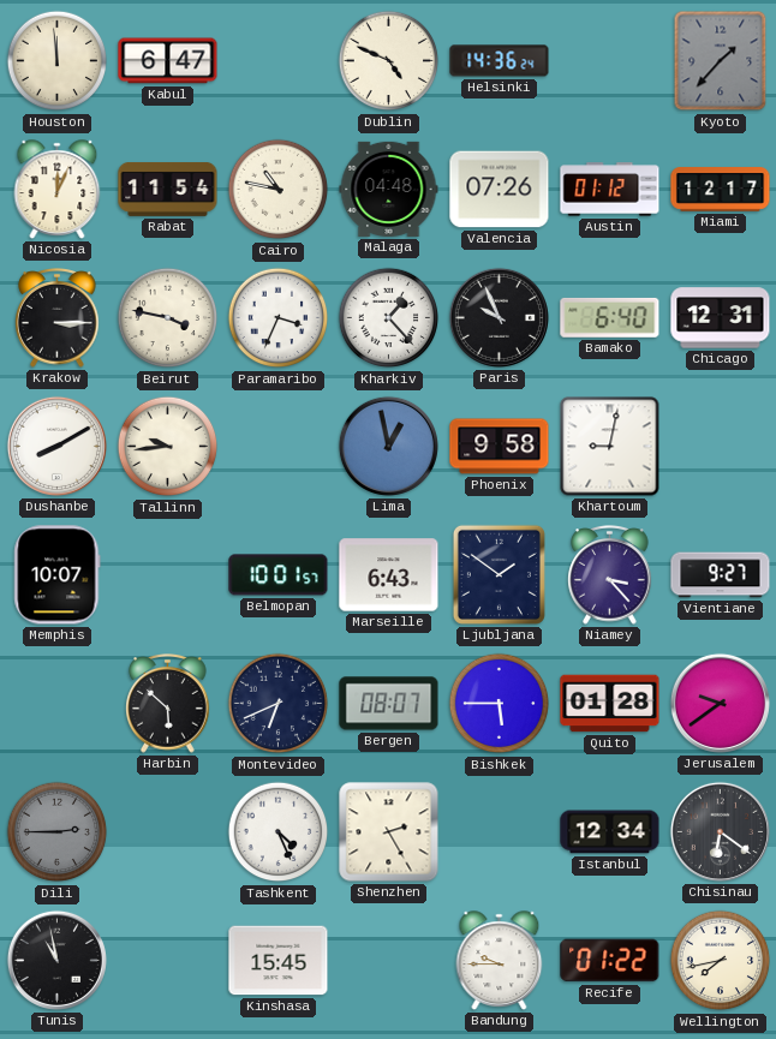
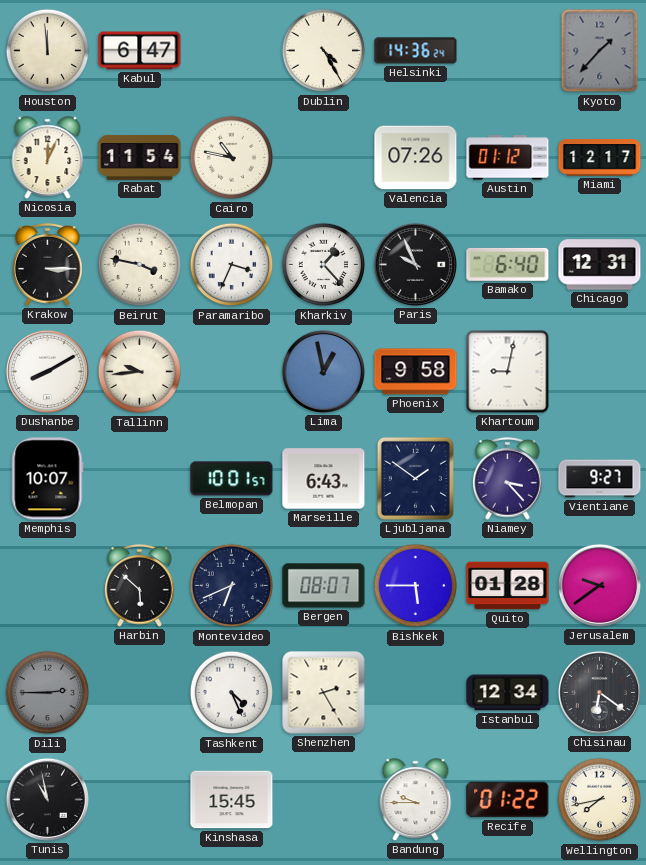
Dublin: 4:49 -> 4:25
Malaga: 04:48 -> none
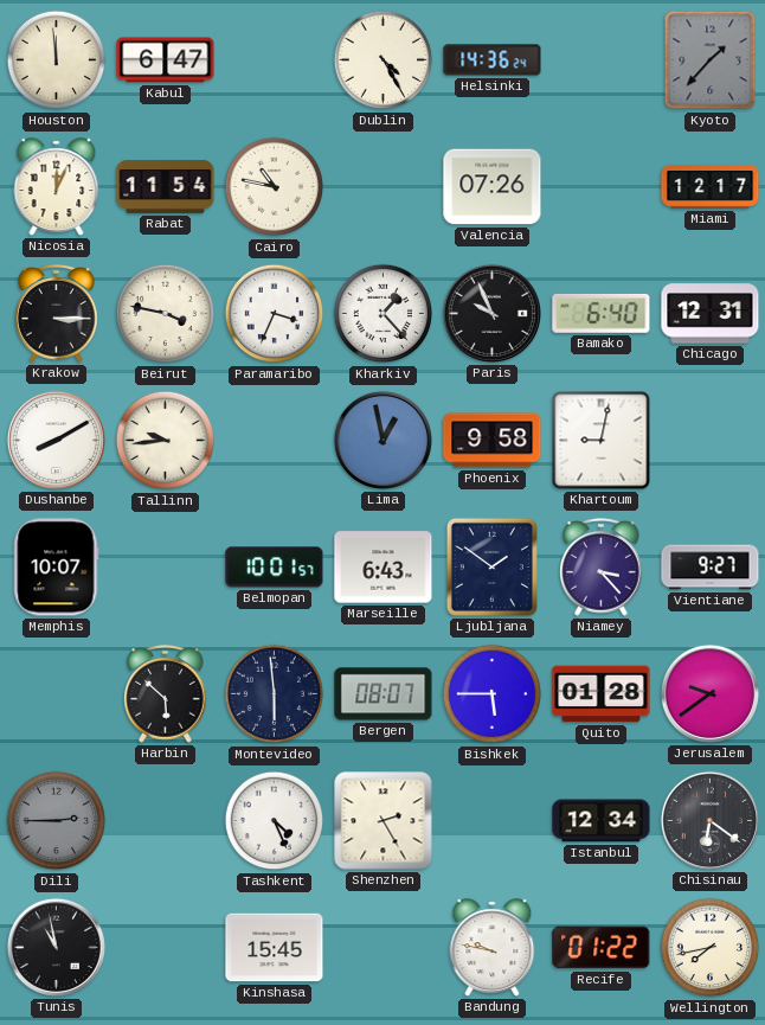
Austin: 01:12 -> none
Montevideo: 6:41 -> 5:59
Bandung: 9:45 -> 9:47
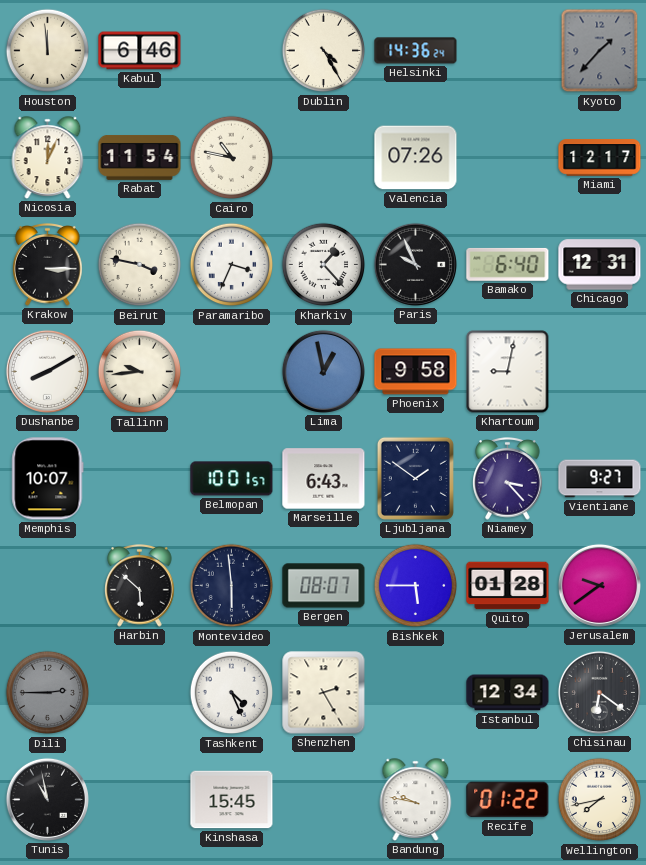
Kabul: 6:47 -> 6:46
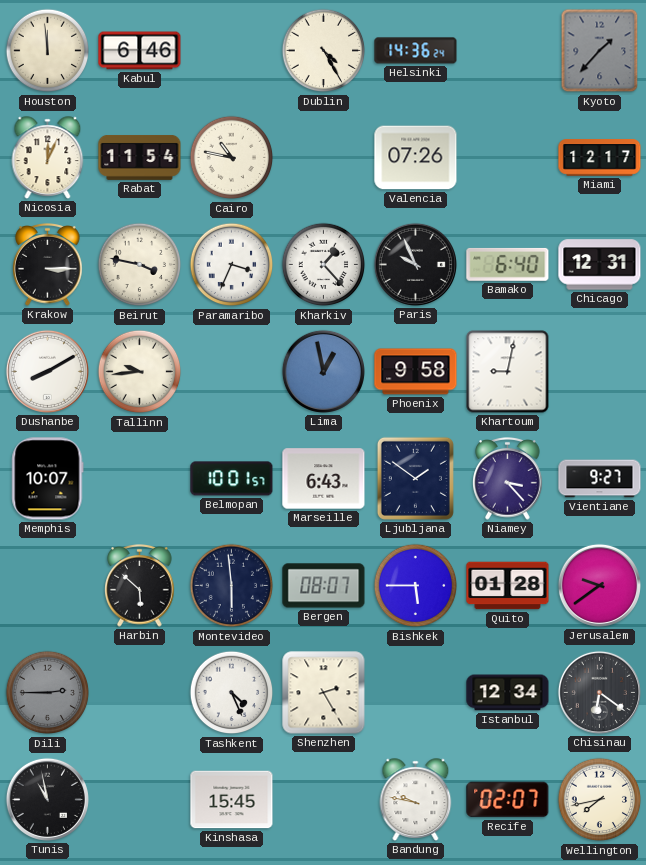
Recife: 01:22 -> 02:07
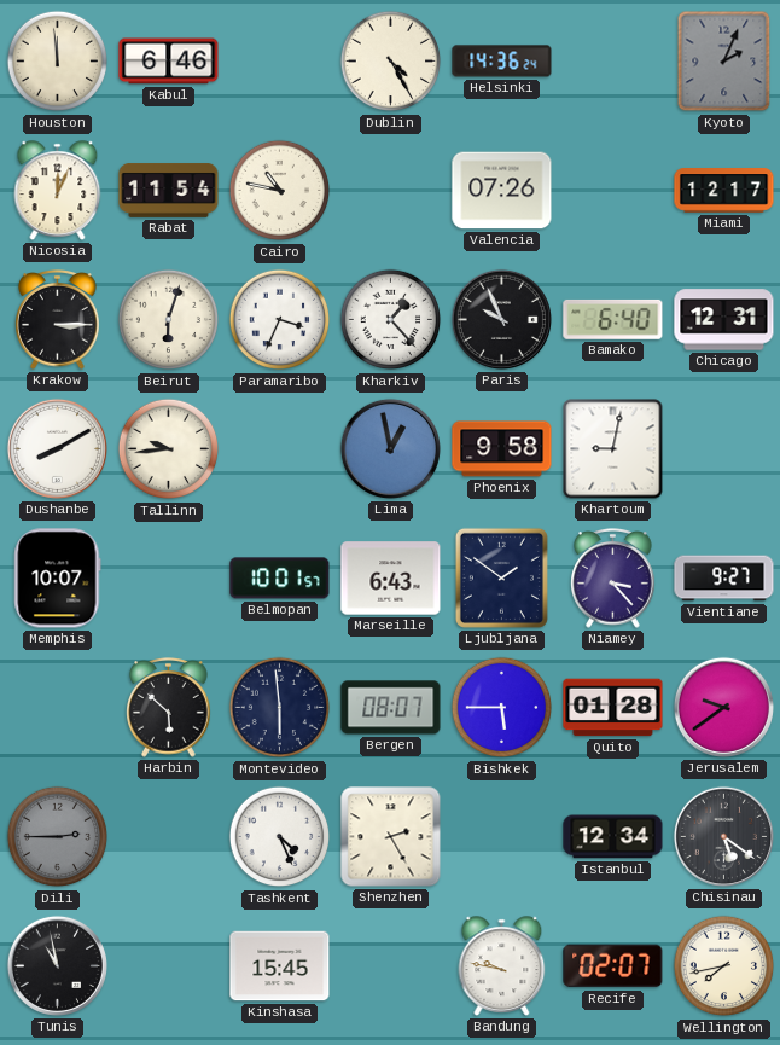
Kyoto: 1:37 -> 2:04
Beirut: 3:47 -> 6:03
Chisinau: 6:21 -> 5:21
